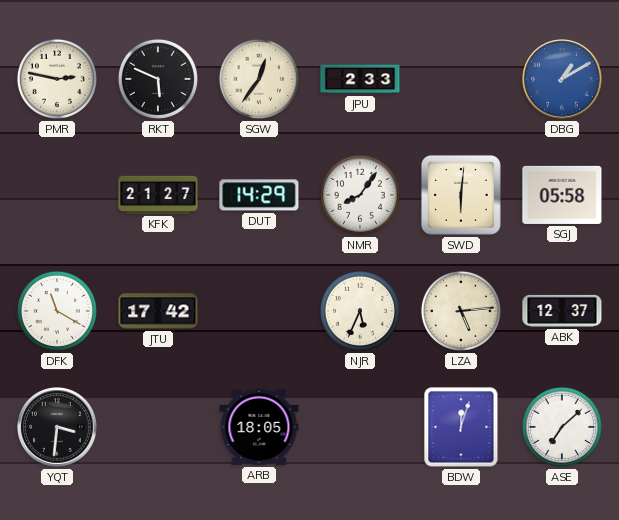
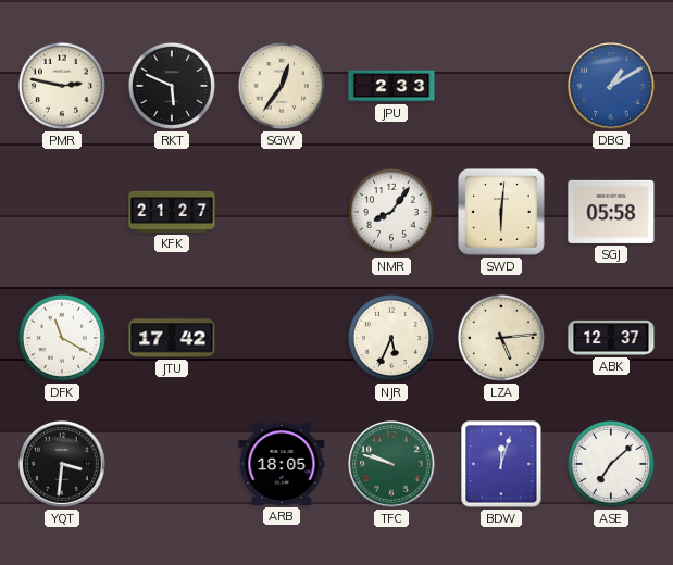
DUT: 14:29 -> none
TFC: none -> 9:48
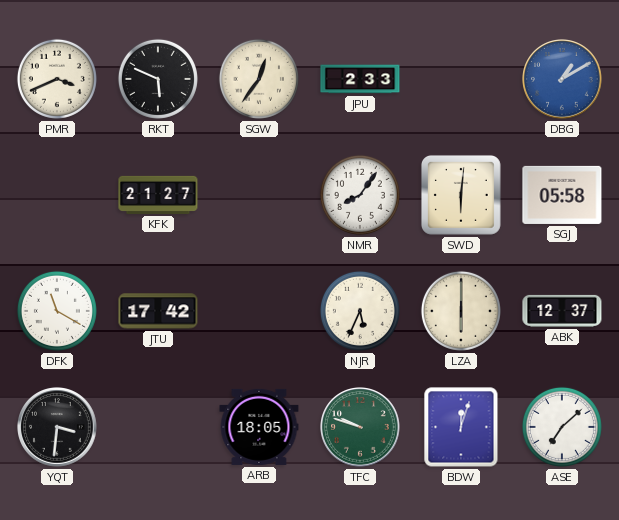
PMR: 2:47 -> 3:41
LZA: 5:14 -> 6:00
